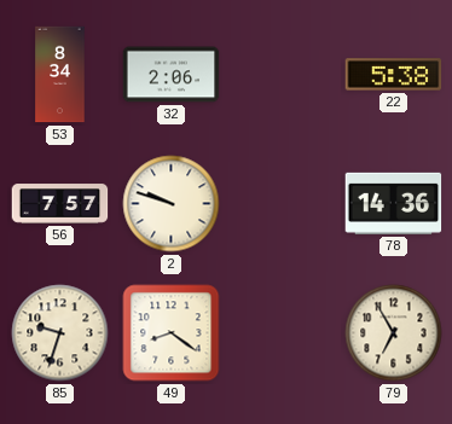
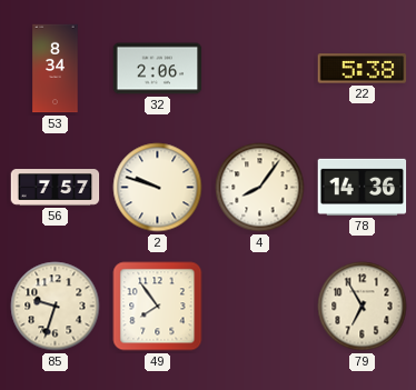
4: none -> 8:06
49: 8:21 -> 7:54
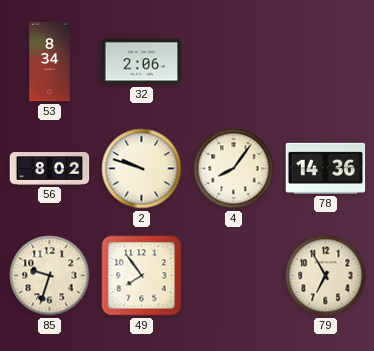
22: 5:38 -> none
56: 7:57 -> 8:02
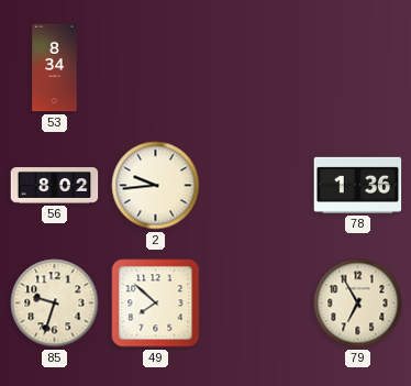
32: 2:06 -> none
2: 9:48 -> 9:44
4: 8:06 -> none
78: 14:36 -> 1:36
49: 7:54 -> 7:52
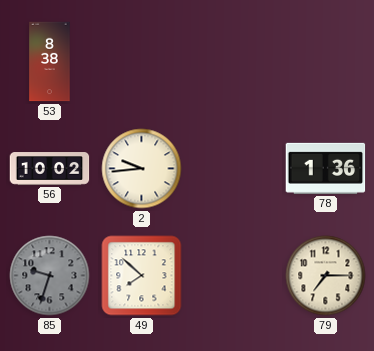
53: 8:34 -> 8:38
56: 8:02 -> 10:02
85 dial: cream -> grey
79: 6:55 -> 7:15
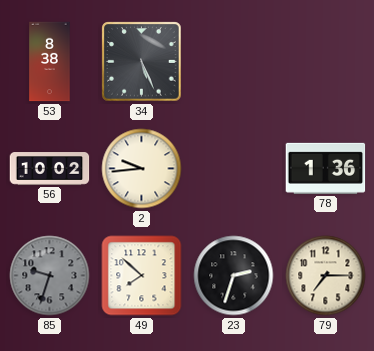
34: none -> 5:26
23: none -> 2:33
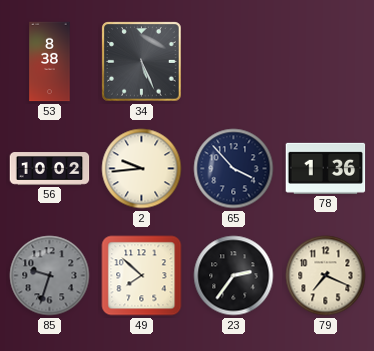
65: none -> 3:53
23: 2:33 -> 2:36
79: 7:15 -> 7:19
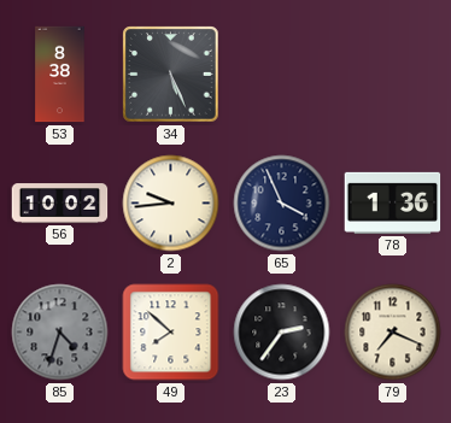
65: 3:53 -> 3:56
85: 9:33 -> 4:33
